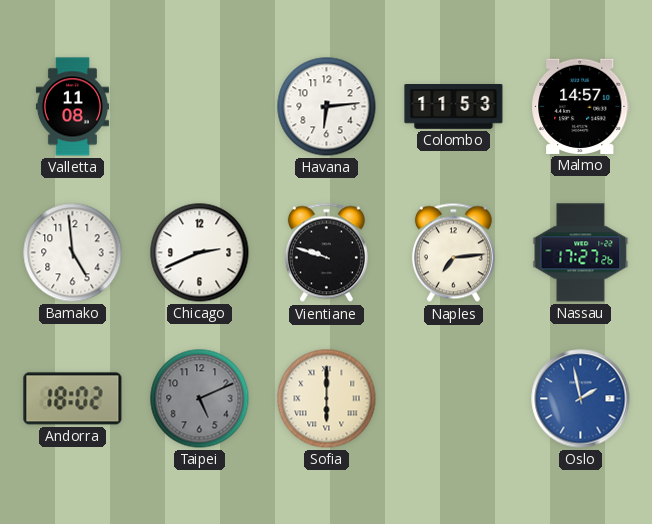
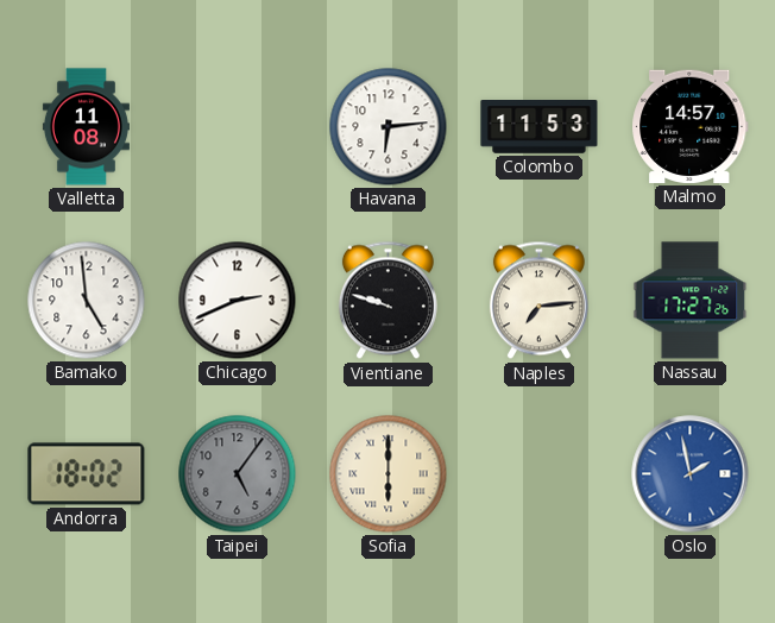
Taipei: 5:11 -> 5:06
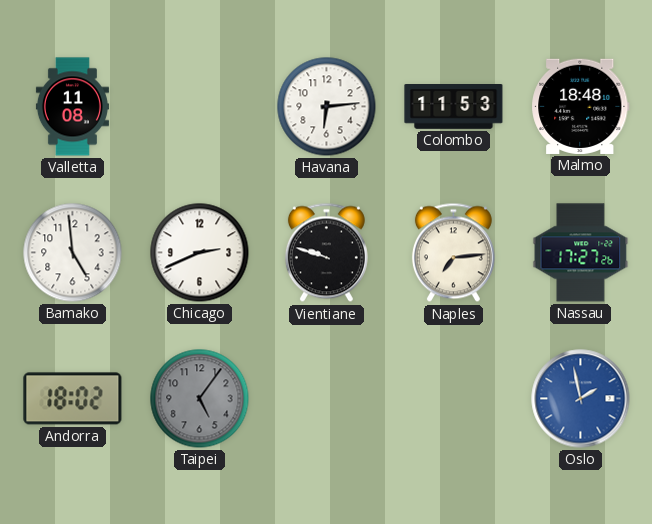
Malmo: 14:57 -> 18:48
Sofia: 6:00 -> none
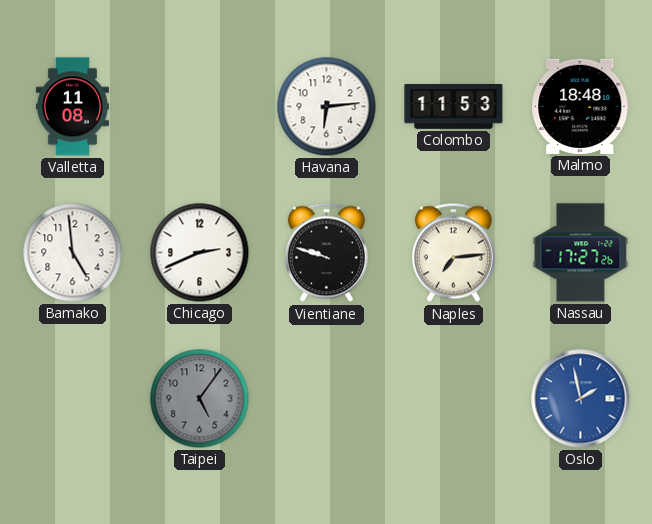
Andorra: 18:02 -> none
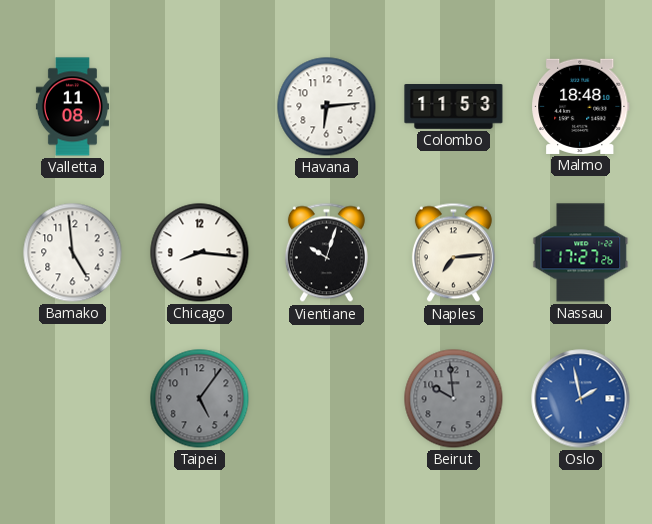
Chicago: 2:41 -> 8:16
Vientiane: 9:48 -> 10:03
Beirut: none -> 9:59
